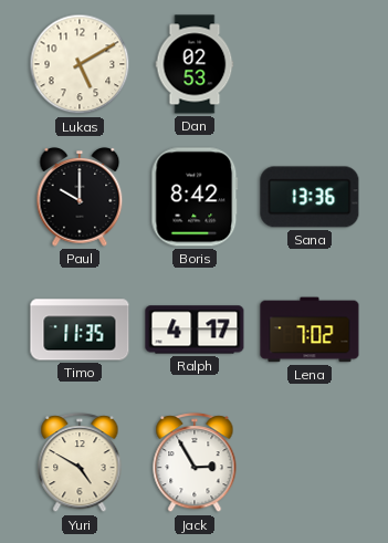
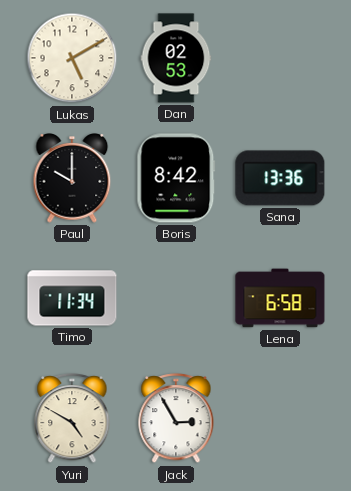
Timo: 11:35 -> 11:34
Ralph: 4:17 -> none
Lena: 7:02 -> 6:58
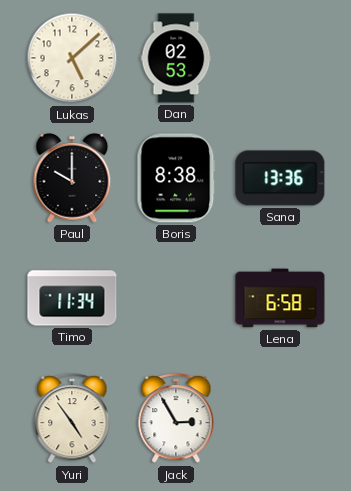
Lukas: 5:10 -> 5:08
Boris: 8:42 -> 8:38
Yuri: 4:50 -> 4:54
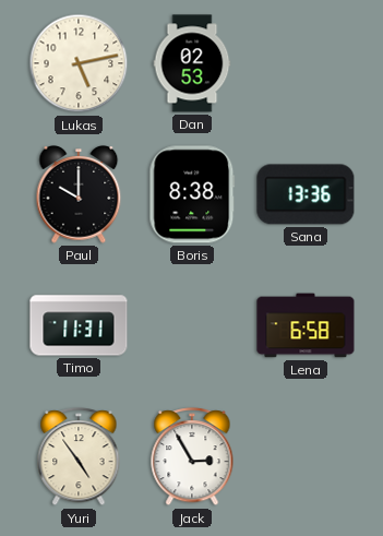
Lukas: 5:08 -> 5:13
Timo: 11:34 -> 11:31
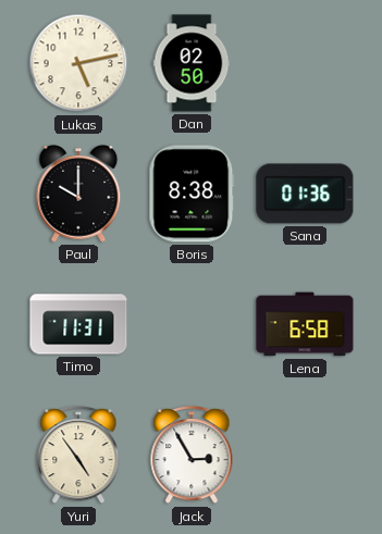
Dan: 02:53 -> 02:50
Sana: 13:36 -> 01:36
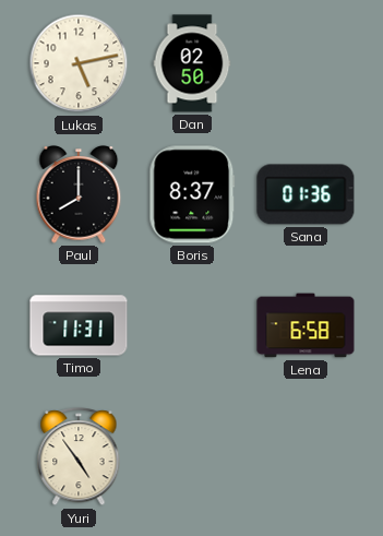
Paul: 10:00 -> 8:00
Boris: 8:38 -> 8:37
Jack: 2:55 -> none
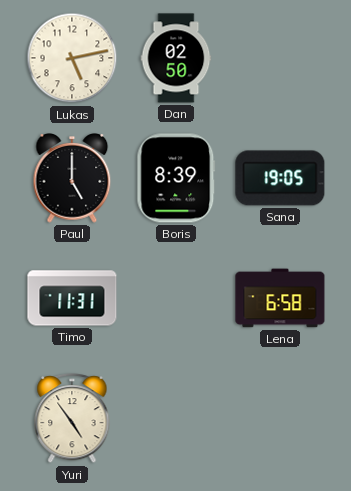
Paul: 8:00 -> 5:00
Boris: 8:37 -> 8:39
Sana: 01:36 -> 19:05
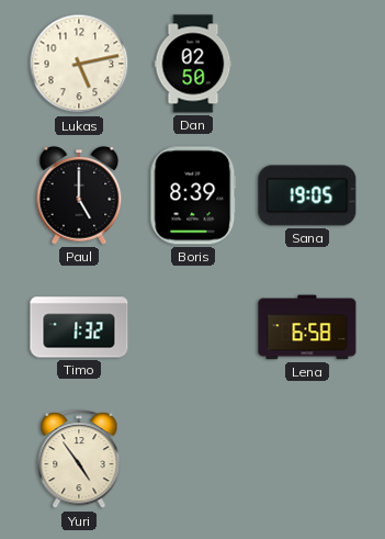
Timo: 11:31 -> 1:32
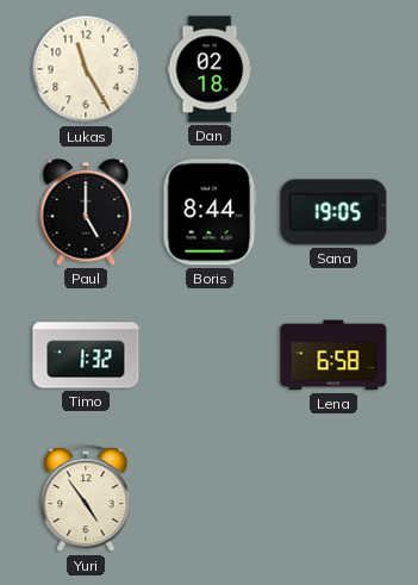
Lukas: 5:13 -> 11:25
Dan: 02:50 -> 02:18
Boris: 8:39 -> 8:44
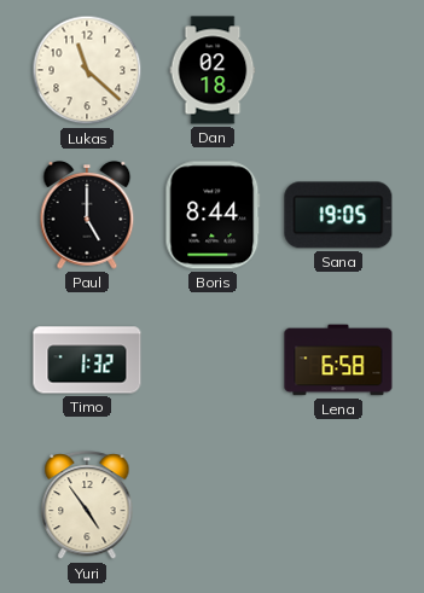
Lukas: 11:25 -> 11:22
